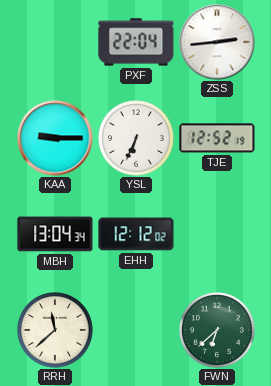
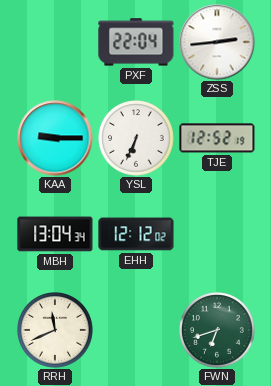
RRH: 11:38 -> 11:41
FWN: 6:38 -> 6:42
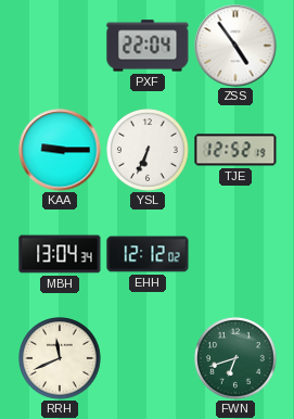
ZSS: 2:44 -> 4:54
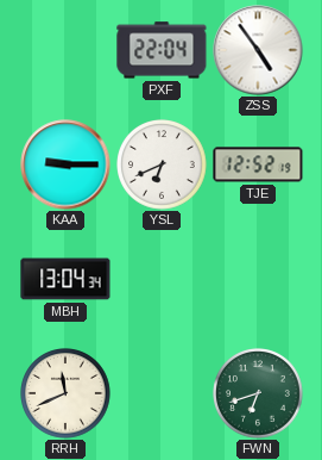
YSL: 6:34 -> 6:41
EHH: 12:12 -> none
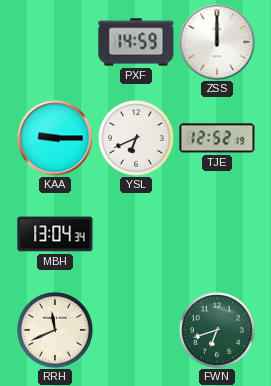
PXF: 22:04 -> 14:59
ZSS: 4:54 -> 12:00
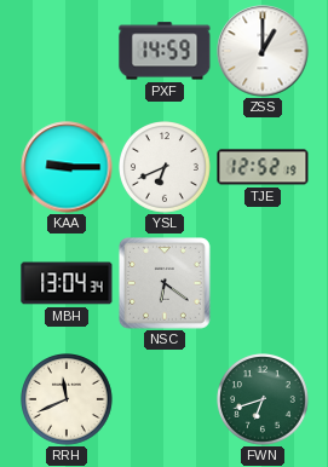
ZSS: 12:00 -> 1:00
NSC: none -> 6:21
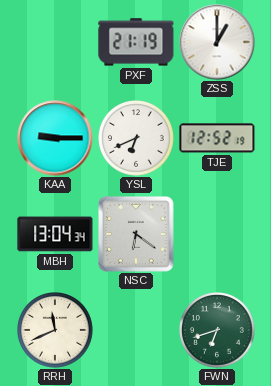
PXF: 14:59 -> 21:19
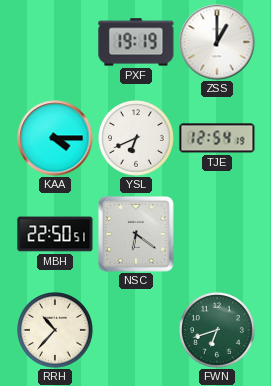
PXF: 21:19 -> 19:19
KAA: 9:15 -> 4:15
TJE: 12:52 -> 12:54
MBH: 13:04 -> 22:50
RRH: 11:41 -> 10:37
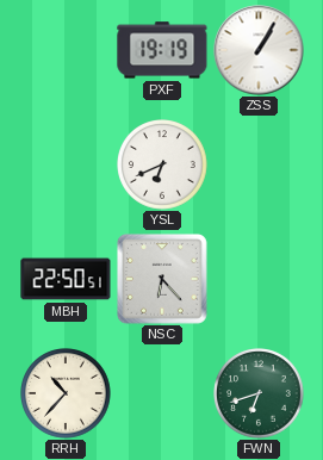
ZSS: 1:00 -> 1:05
KAA: 4:15 -> none
TJE: 12:54 -> none
NSC: 6:21 -> 6:23
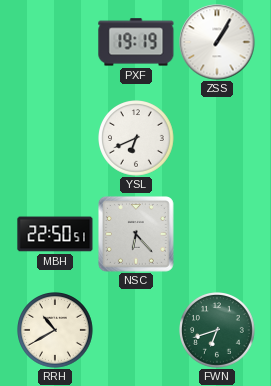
RRH: 10:37 -> 10:40
